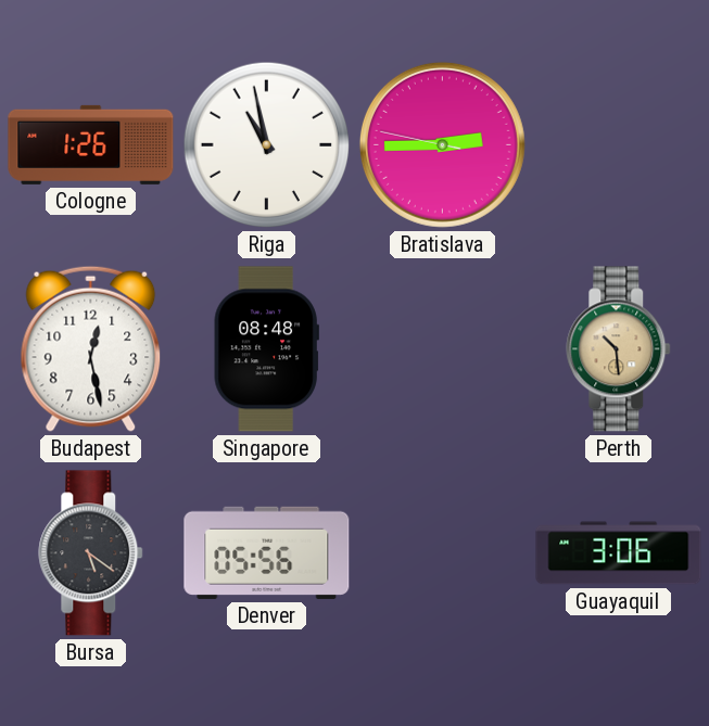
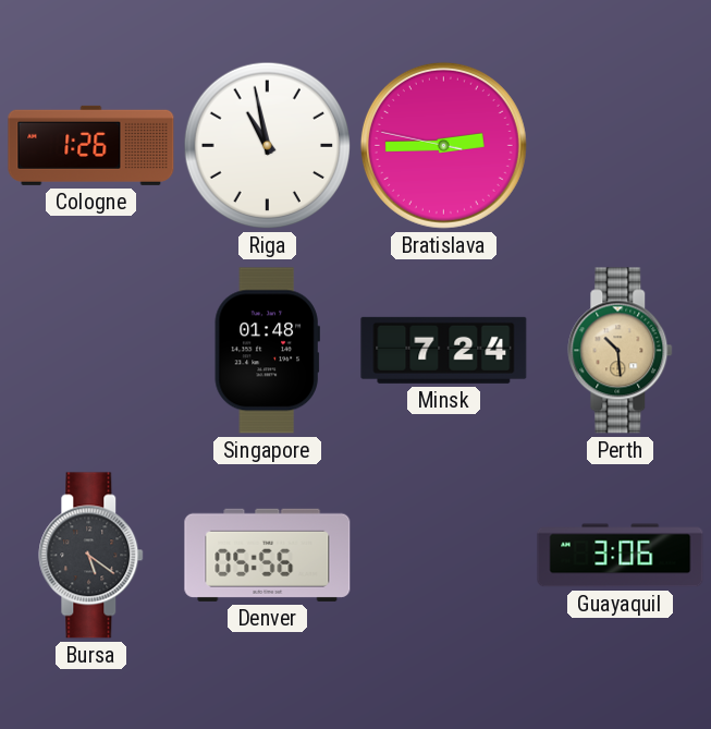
Budapest: 12:28 -> none
Singapore: 08:48 -> 01:48
Minsk: none -> 7:24
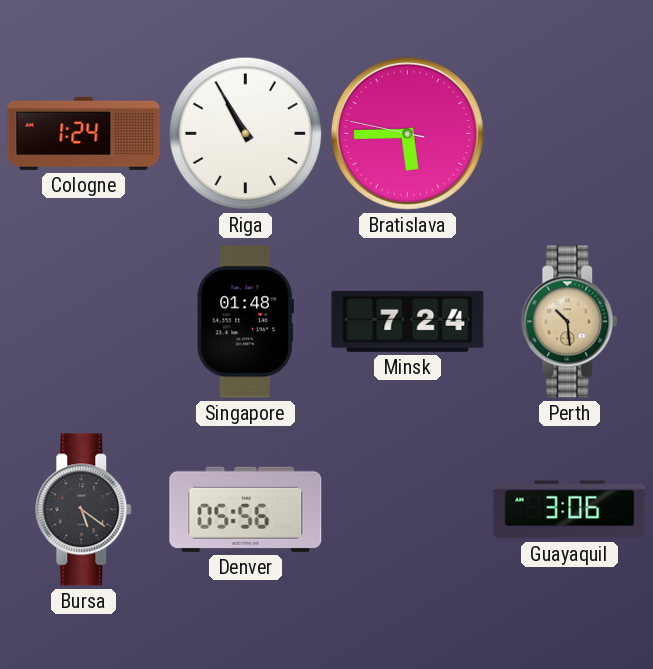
Cologne: 1:26 -> 1:24
Riga: 10:58 -> 10:55
Bratislava: 2:44 -> 5:44
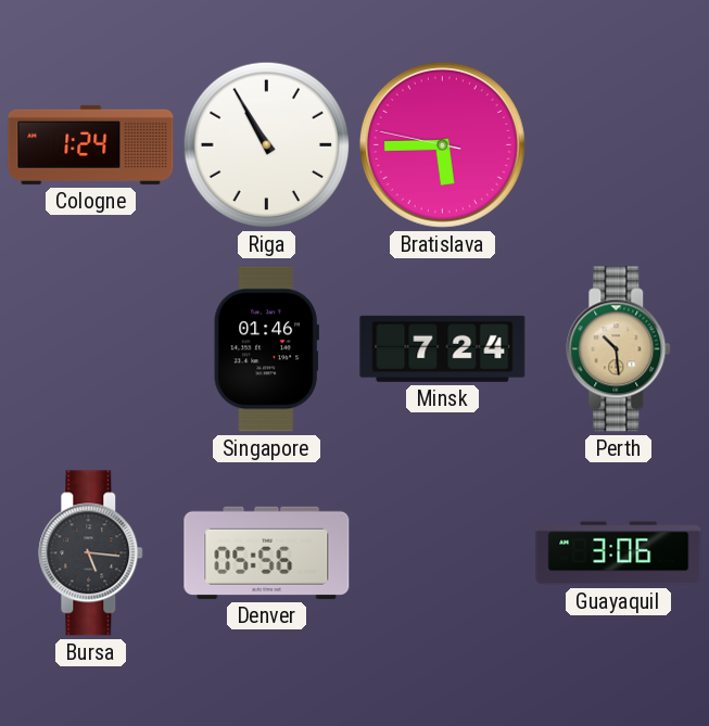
Singapore: 01:48 -> 01:46
Bursa: 5:21 -> 5:16
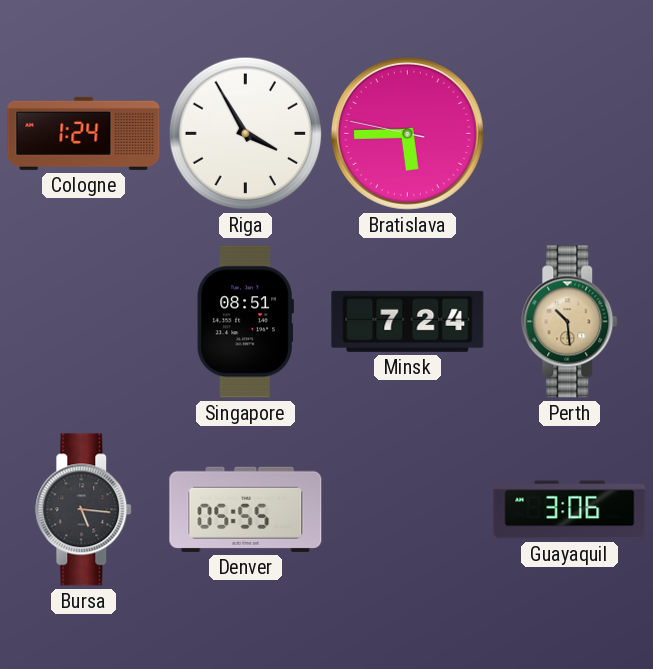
Riga: 10:55 -> 3:55
Singapore: 01:46 -> 08:51
Denver: 05:56 -> 05:55
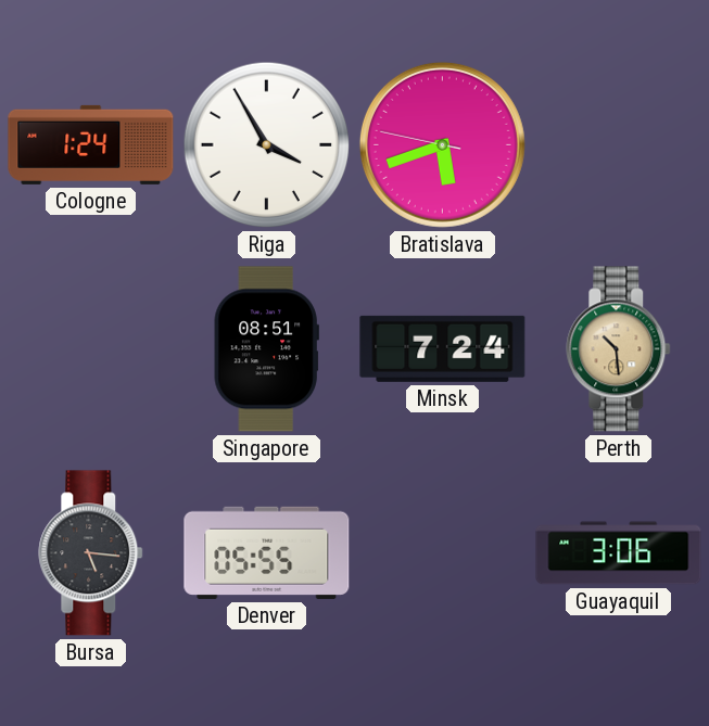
Bratislava: 5:44 -> 5:41
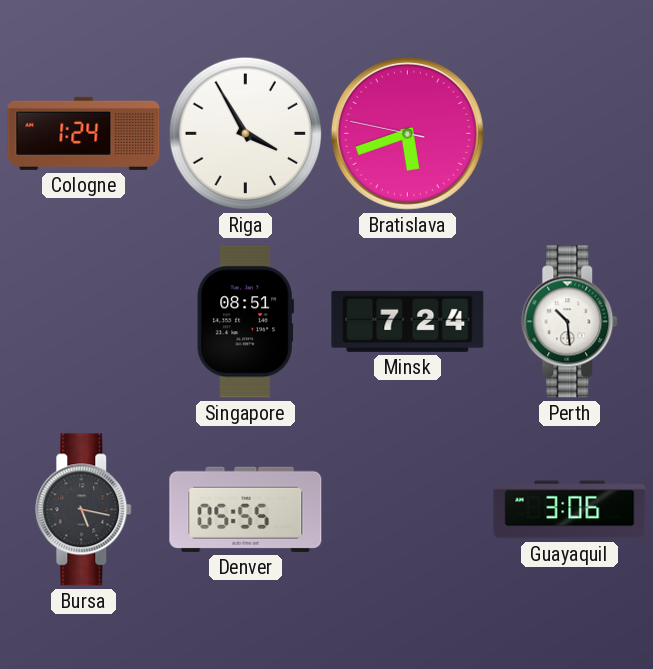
Perth dial: champagne -> white
Bursa: 5:16 -> 5:17
